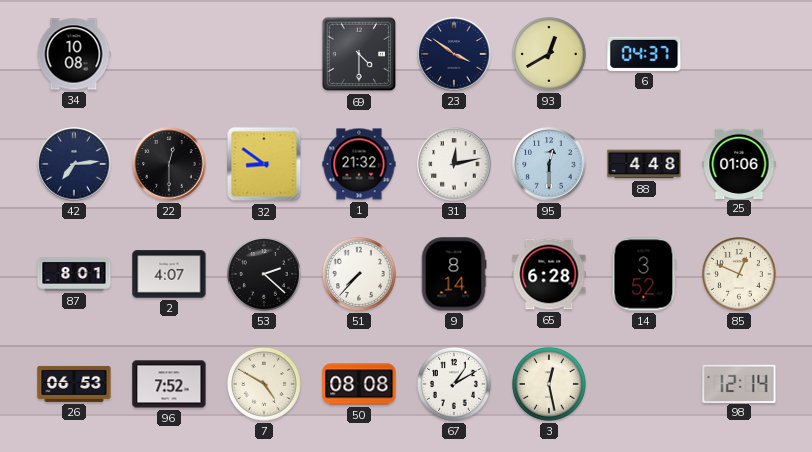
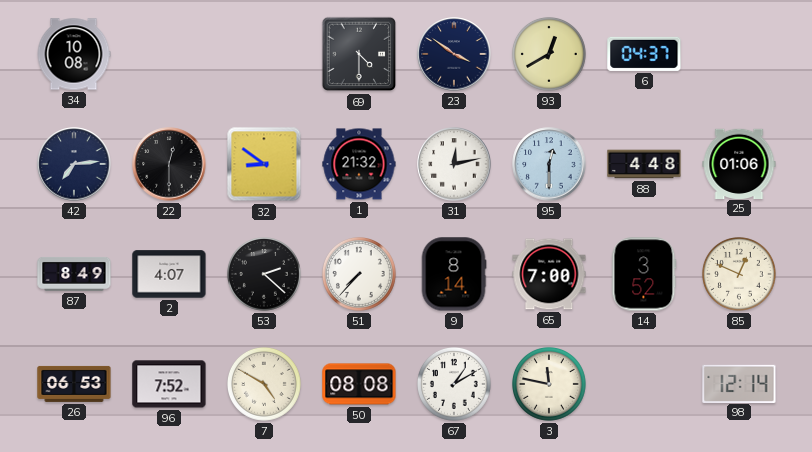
87: 8:01 -> 8:49
65: 6:28 -> 7:00
3: 12:28 -> 11:47
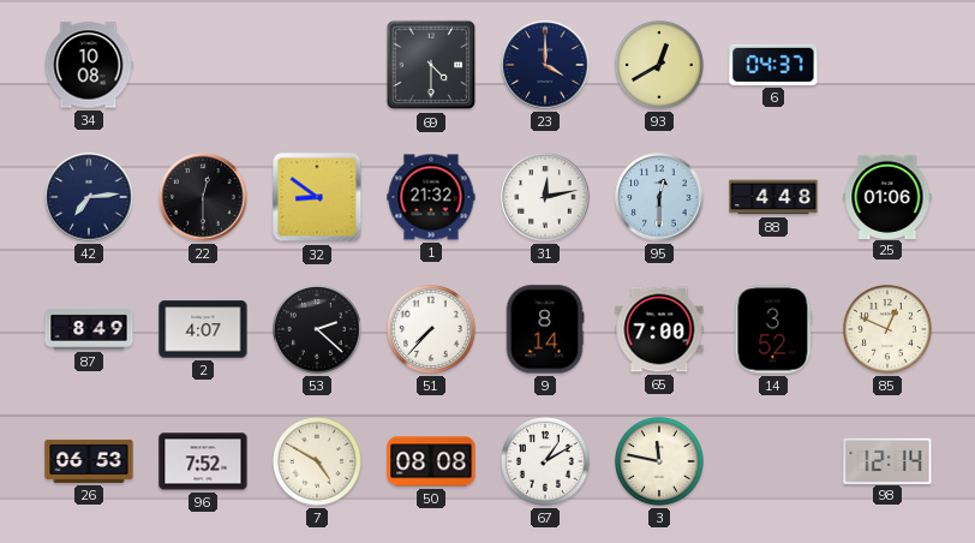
23: 3:51 -> 4:00
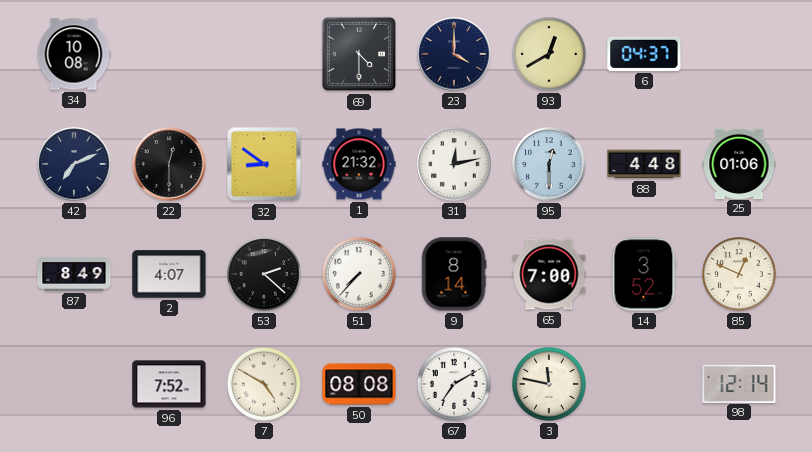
42: 7:14 -> 7:11
26: 06:53 -> none
67: 1:10 -> 7:10
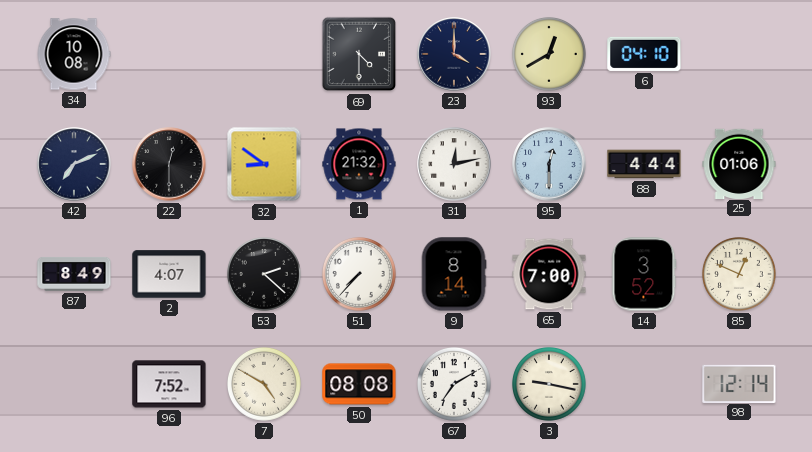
6: 04:37 -> 04:10
88: 4:48 -> 4:44
3: 11:47 -> 9:17
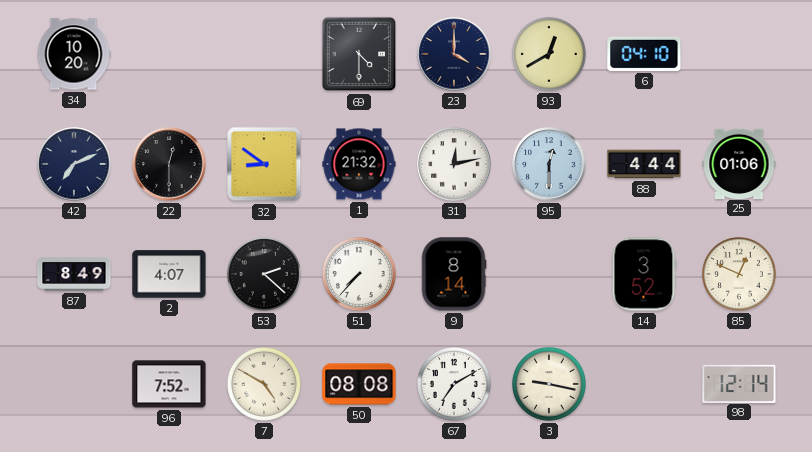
34: 10:08 -> 10:20
65: 7:00 -> none
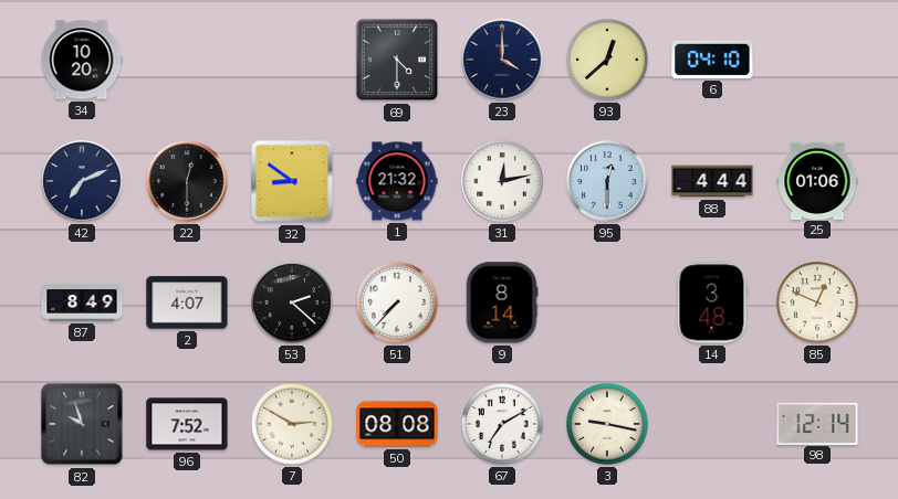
93: 12:40 -> 12:38
14: 3:52 -> 3:48
82: none -> 9:57
7: 4:50 -> 2:50
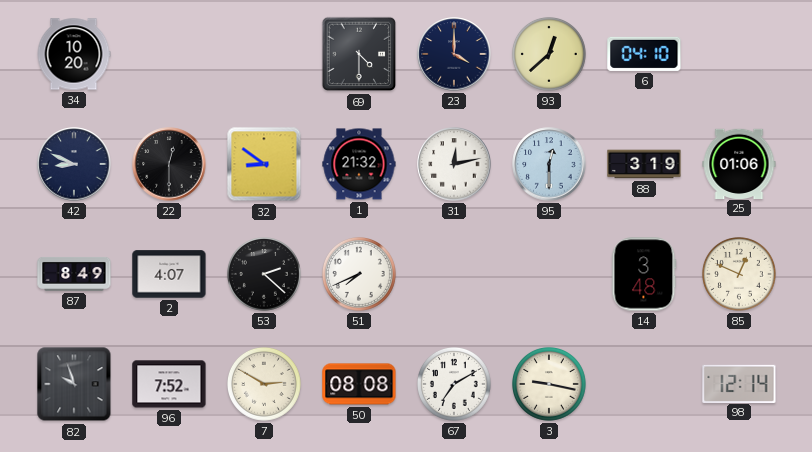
42: 7:11 -> 8:49
88: 4:44 -> 3:19
51: 7:37 -> 7:41
9: 8:14 -> none
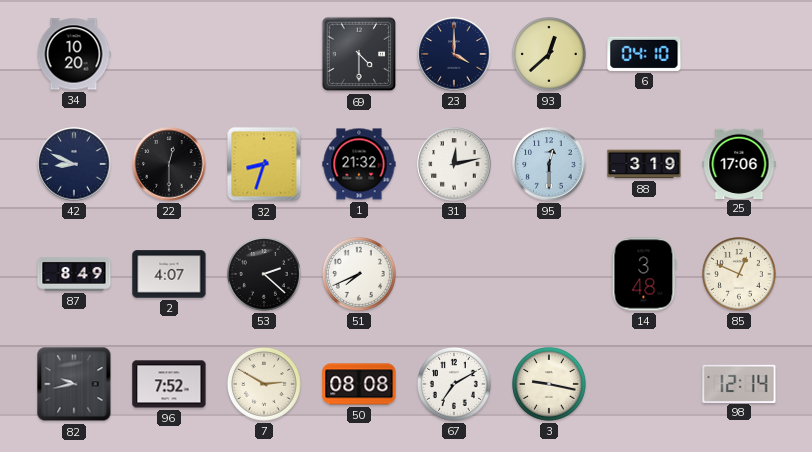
32: 8:51 -> 8:33
25: 01:06 -> 17:06
82: 9:57 -> 9:43
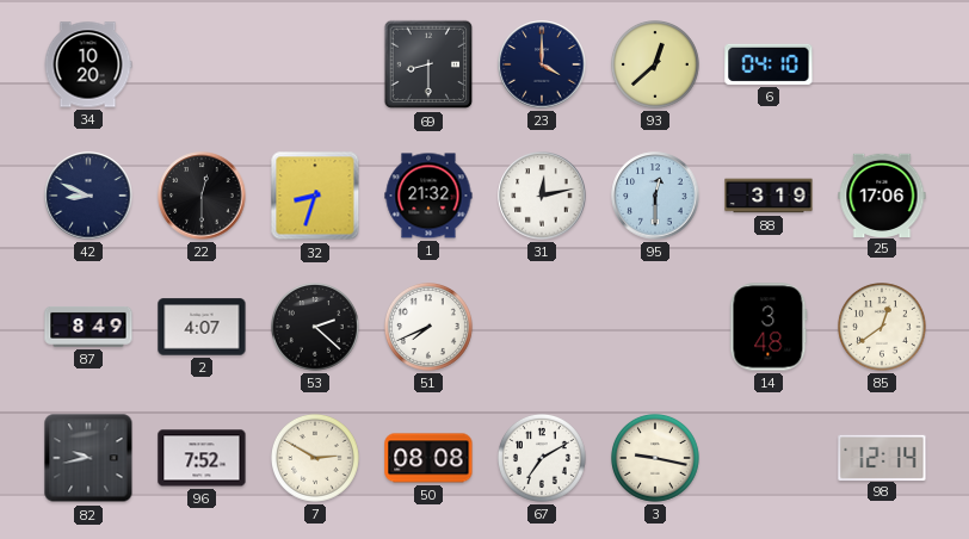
69: 4:30 -> 8:30
85: 12:49 -> 12:39
